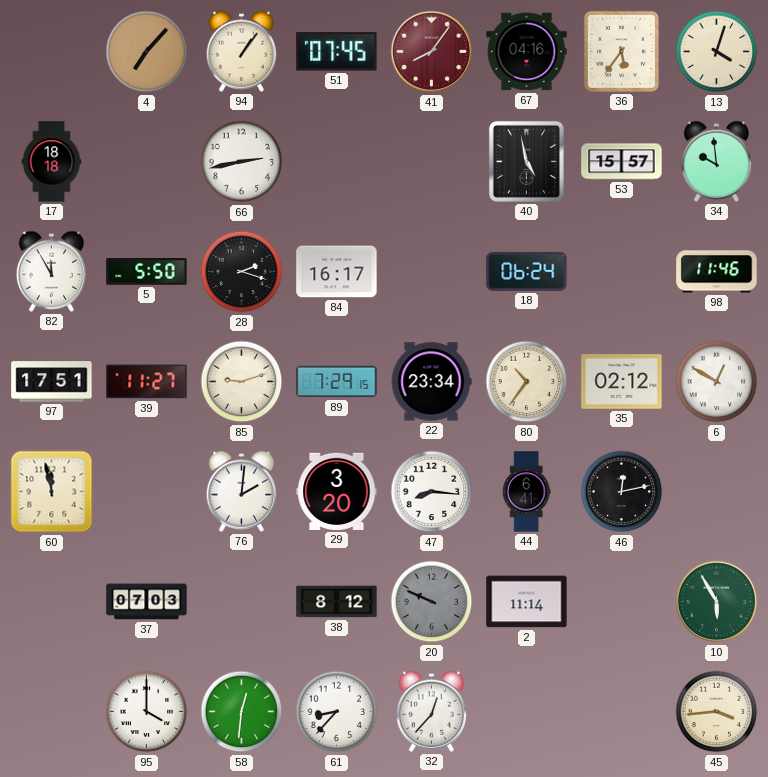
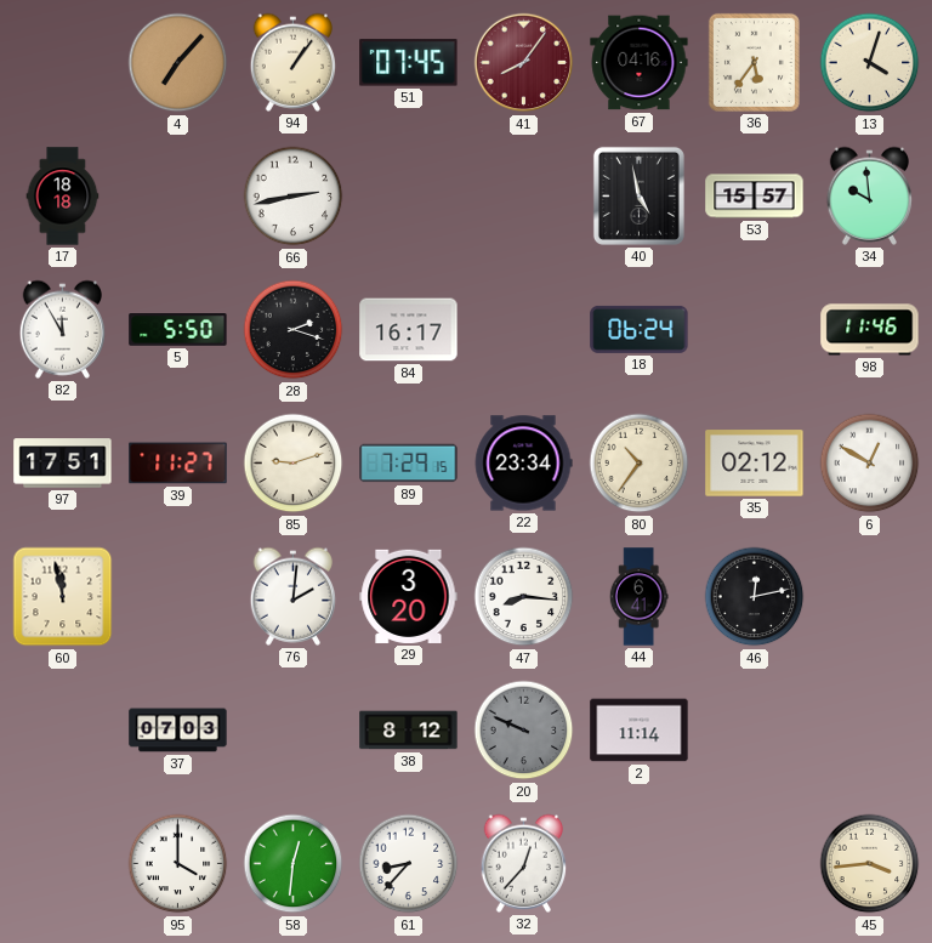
10: 5:55 -> none
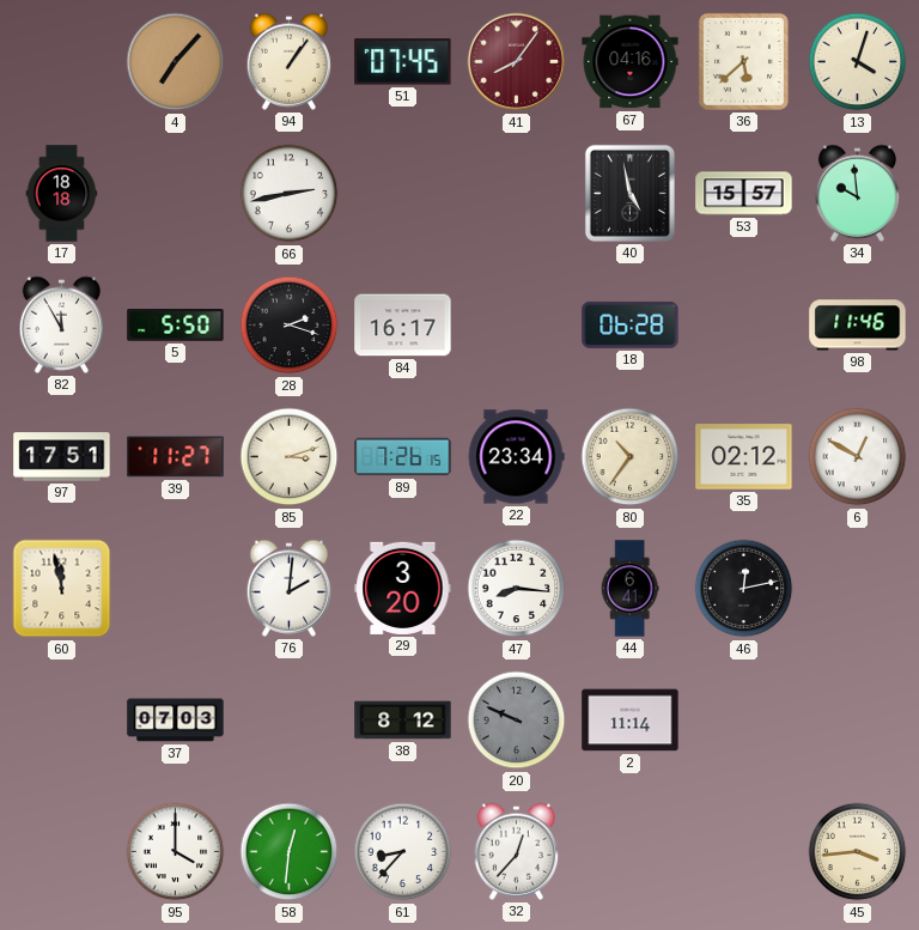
36: 5:36 -> 5:38
18: 06:24 -> 06:28
85: 9:12 -> 3:12
89: 7:29 -> 7:26
